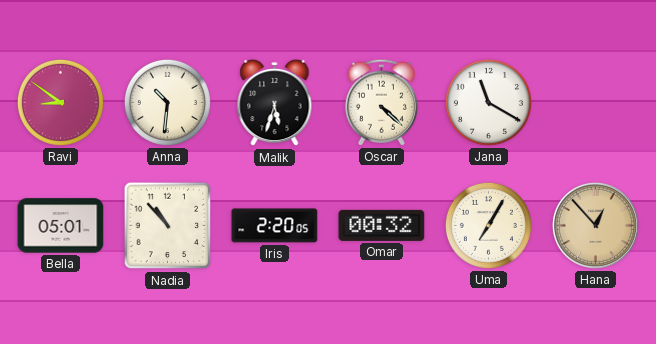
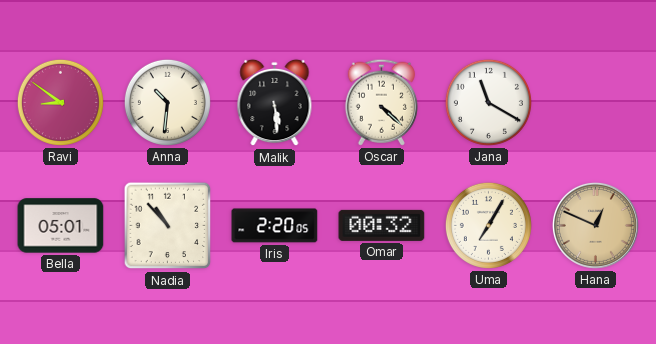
Malik: 5:33 -> 5:29
Hana: 12:53 -> 12:49
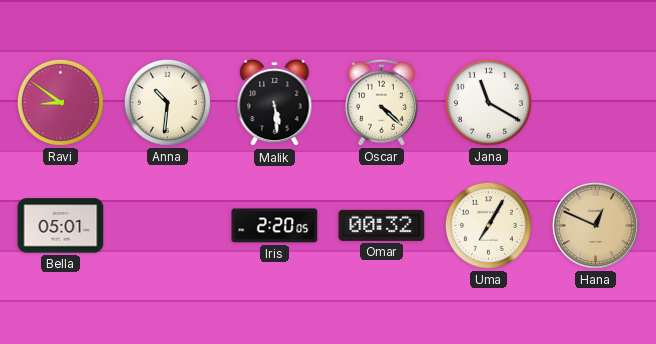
Nadia: 10:53 -> none
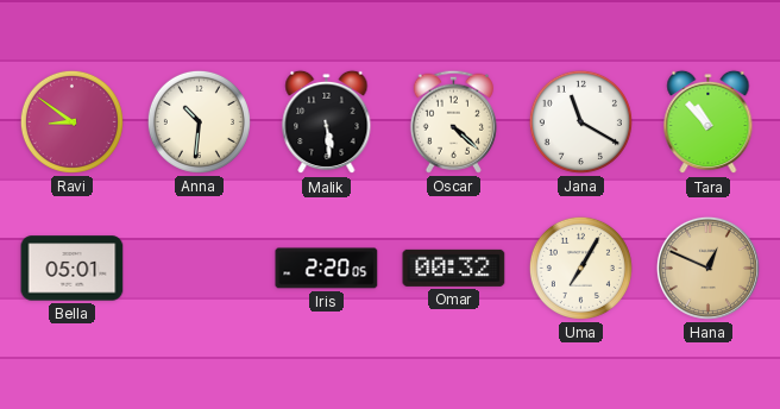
Tara: none -> 10:53
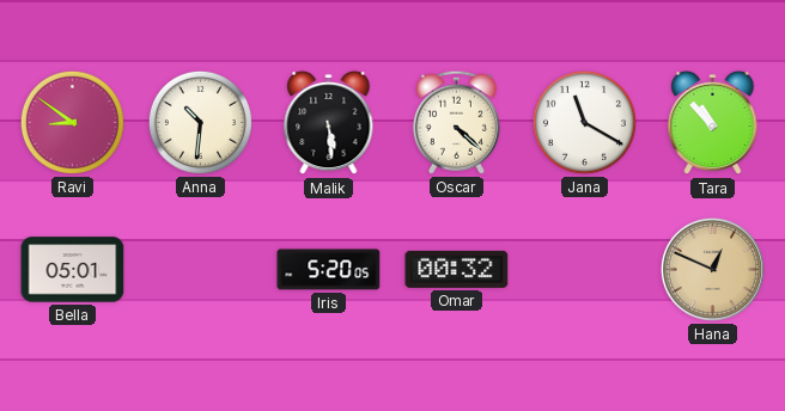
Iris: 2:20 -> 5:20
Uma: 7:05 -> none
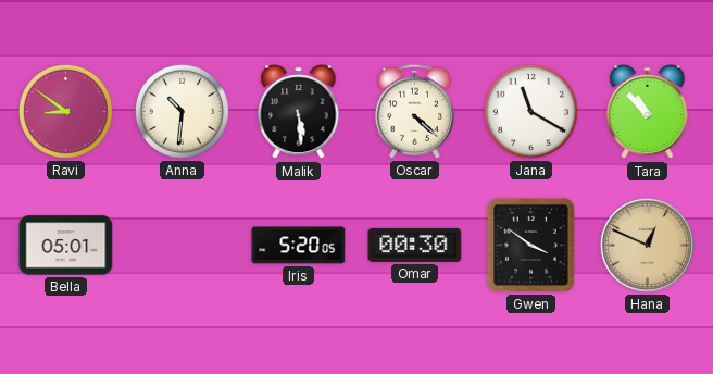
Omar: 00:32 -> 00:30
Gwen: none -> 3:51
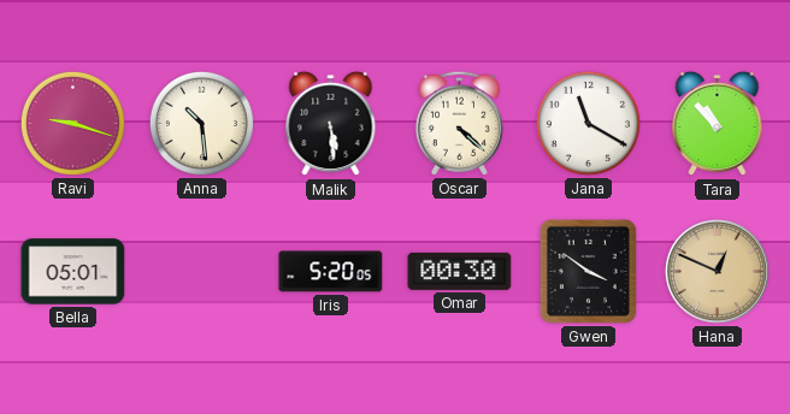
Ravi: 8:51 -> 9:18
Anna: 10:31 -> 10:29
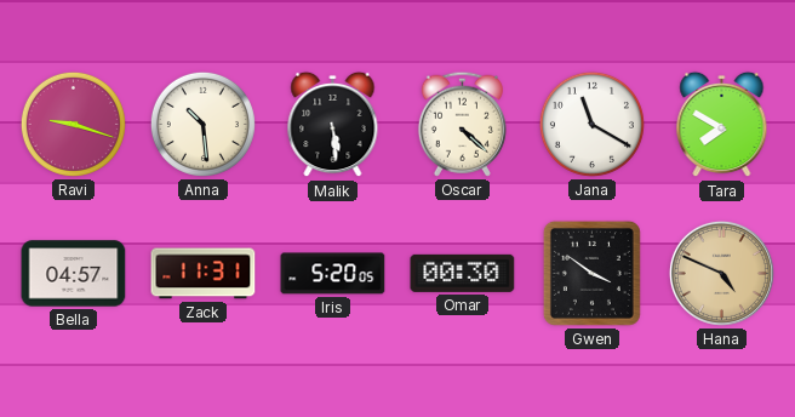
Tara: 10:53 -> 7:50
Bella: 05:01 -> 04:57
Zack: none -> 11:31
Hana: 12:49 -> 4:49
